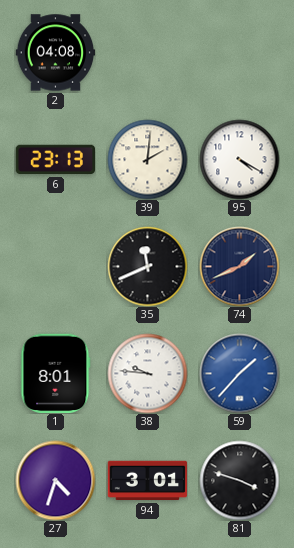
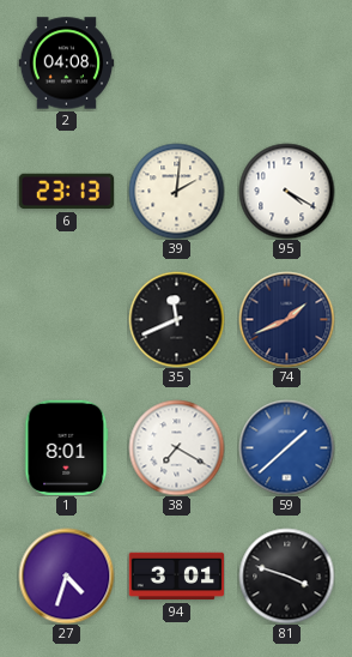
38: 9:46 -> 7:20
59: 1:37 -> 1:38
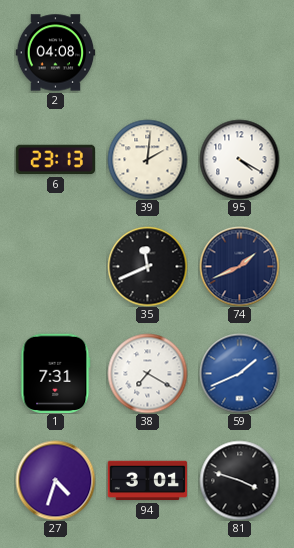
1: 8:01 -> 7:31
59: 1:38 -> 1:41
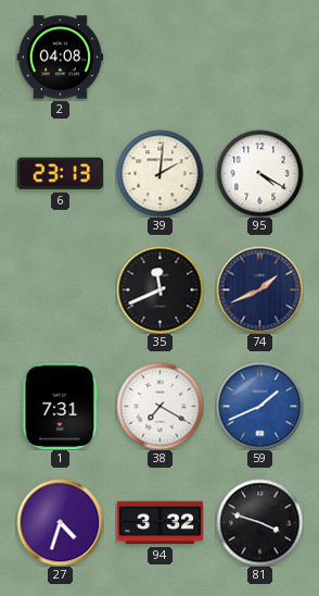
94: 3:01 -> 3:32
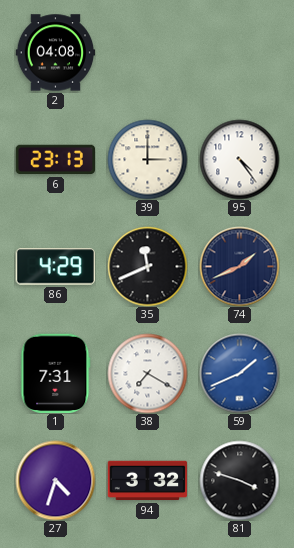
39: 2:01 -> 3:00
95: 4:20 -> 4:24
86: none -> 4:29
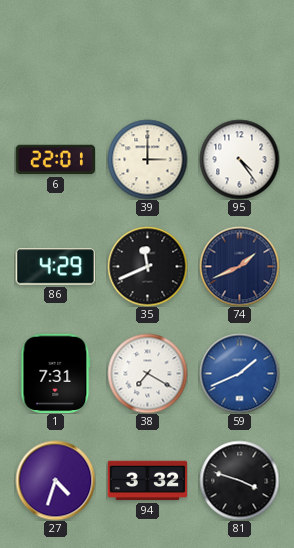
2: 04:08 -> none
6: 23:13 -> 22:01
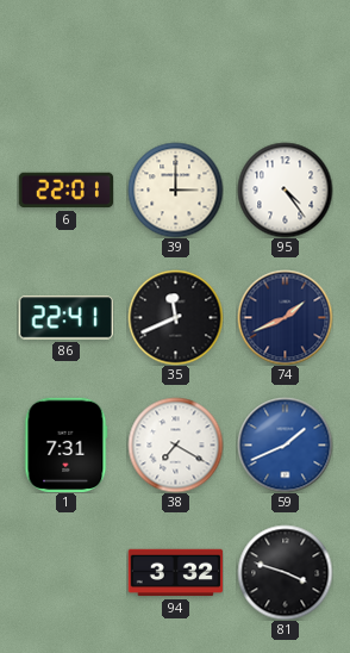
86: 4:29 -> 22:41
27: 4:33 -> none
